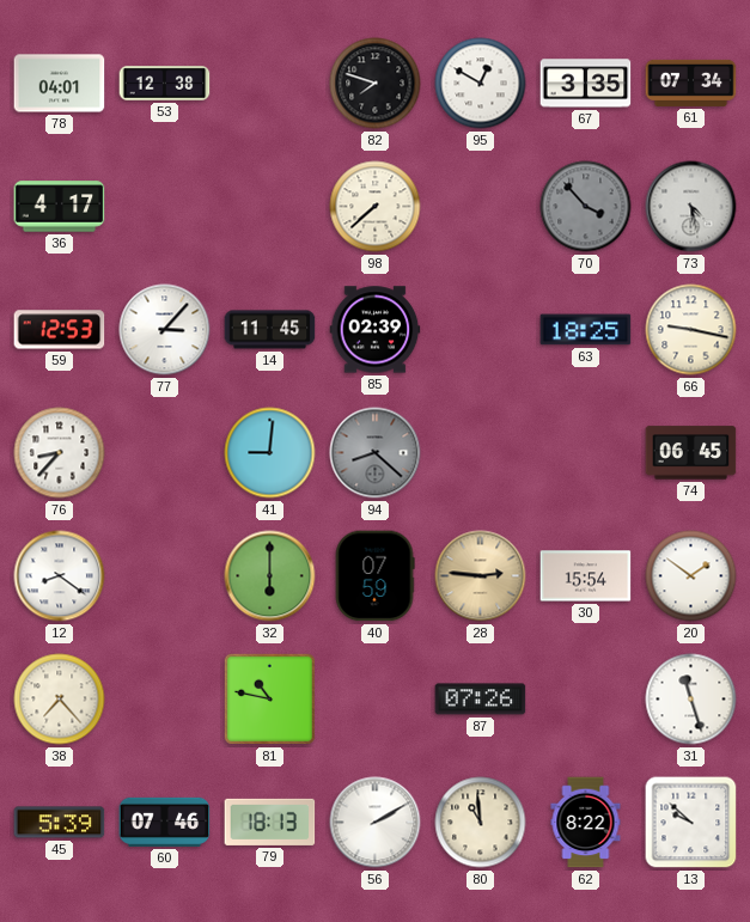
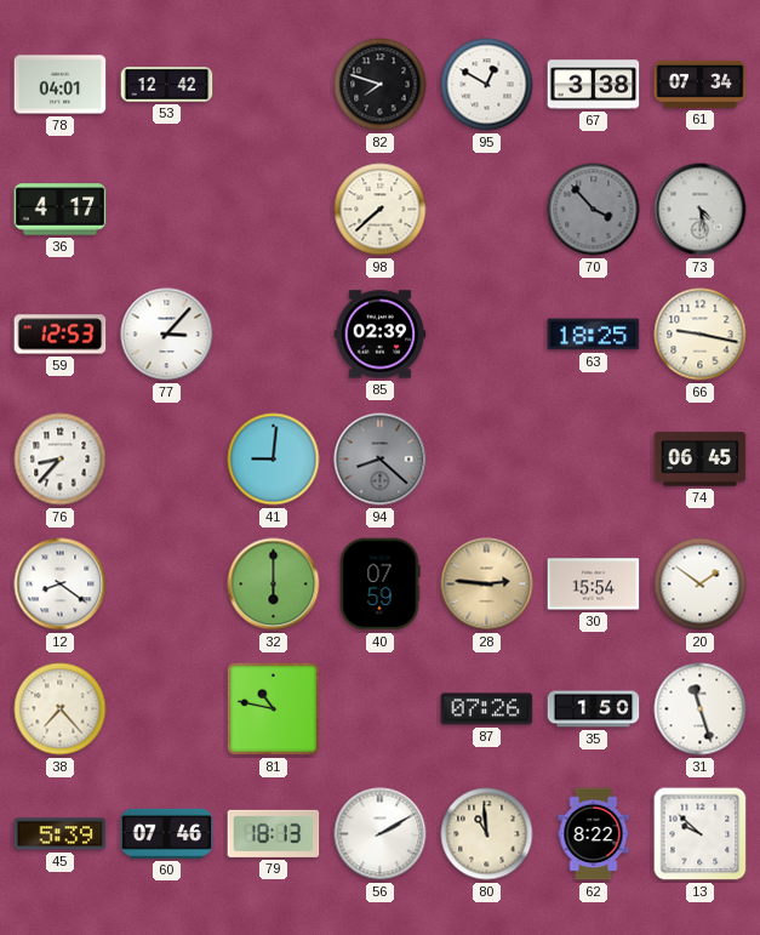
53: 12:38 -> 12:42
67: 3:35 -> 3:38
14: 11:45 -> none
35: none -> 1:50
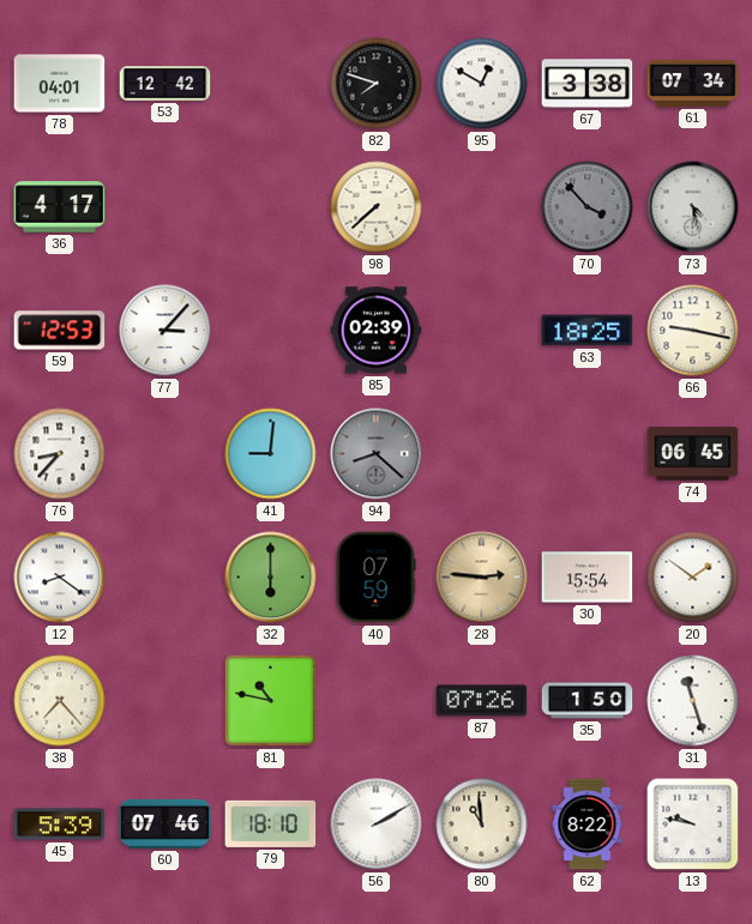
79: 18:13 -> 18:10
13: 9:52 -> 9:47
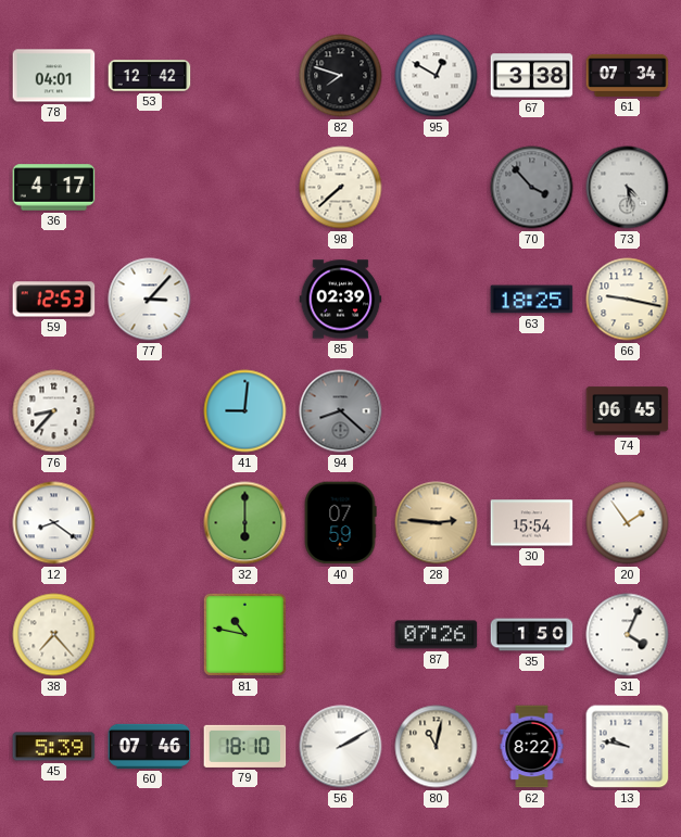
20: 1:51 -> 1:54
31: 11:27 -> 4:04
80: 10:59 -> 11:02
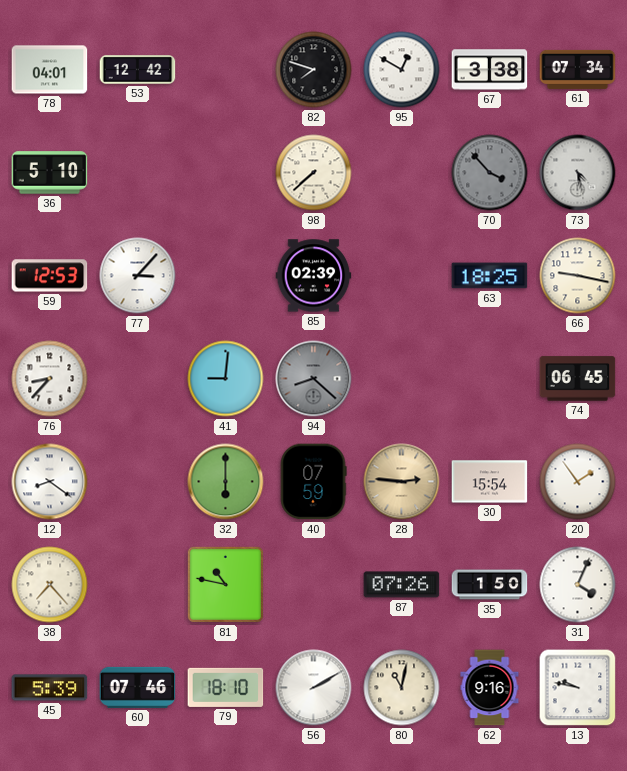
36: 4:17 -> 5:10
62: 8:22 -> 9:16
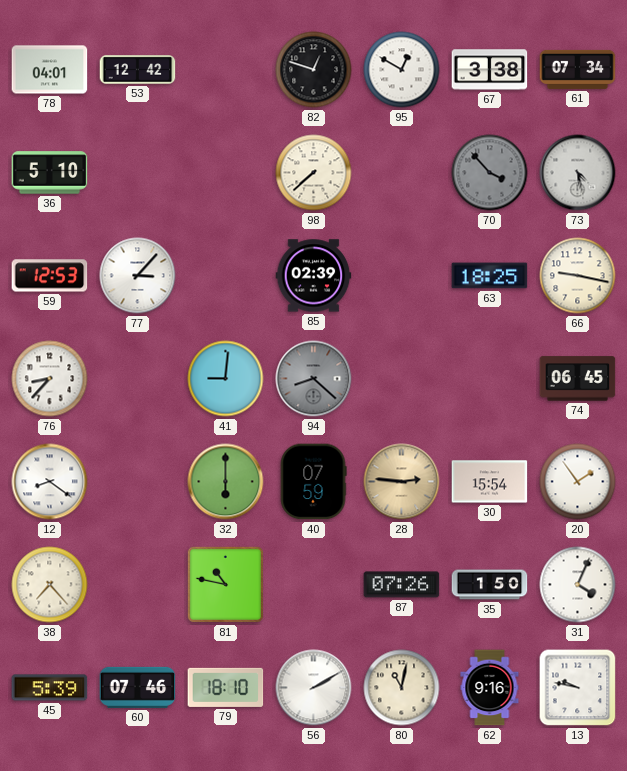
82: 7:48 -> 12:48
